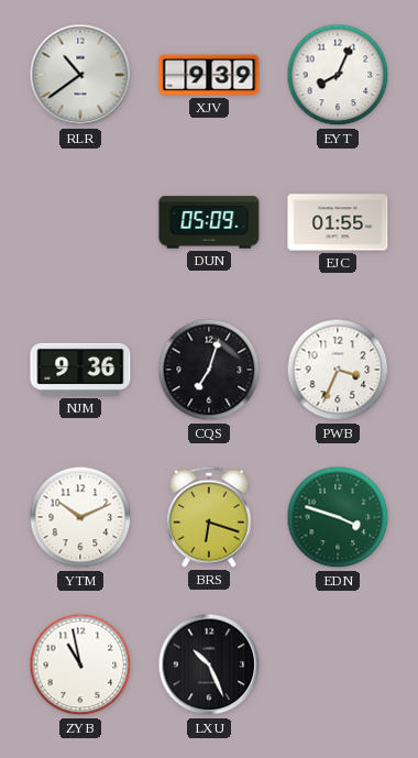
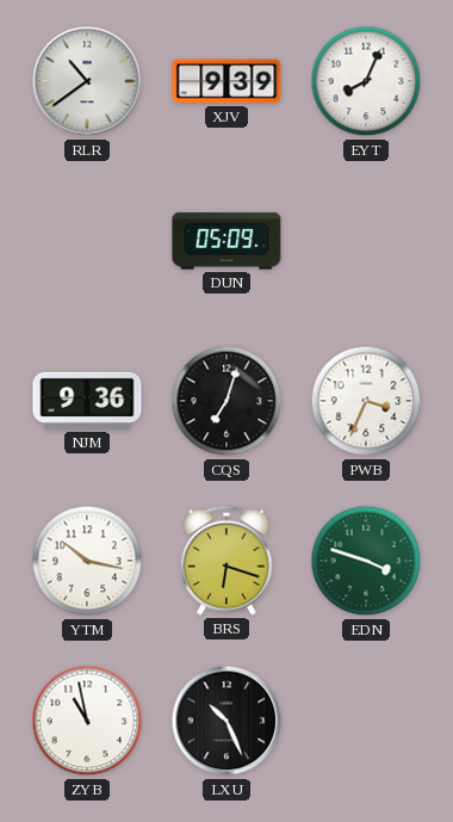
EJC: 01:55 -> none
YTM: 10:11 -> 10:17
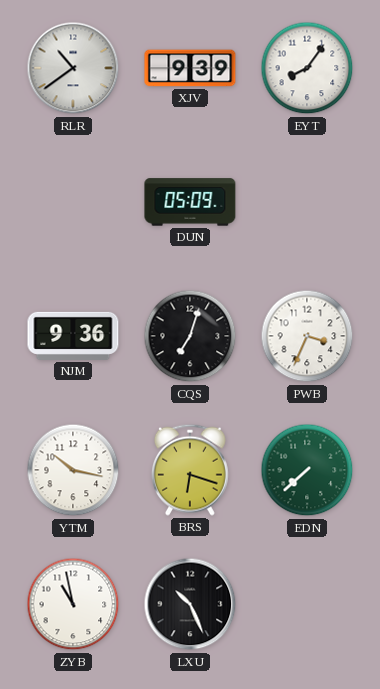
EYT: 8:04 -> 8:06
EDN: 3:48 -> 7:38
